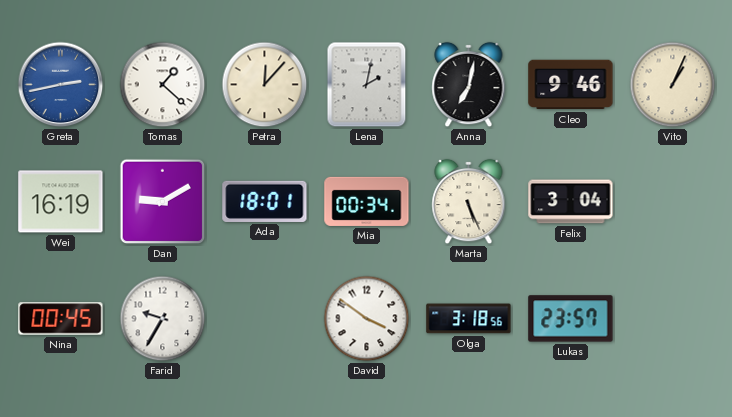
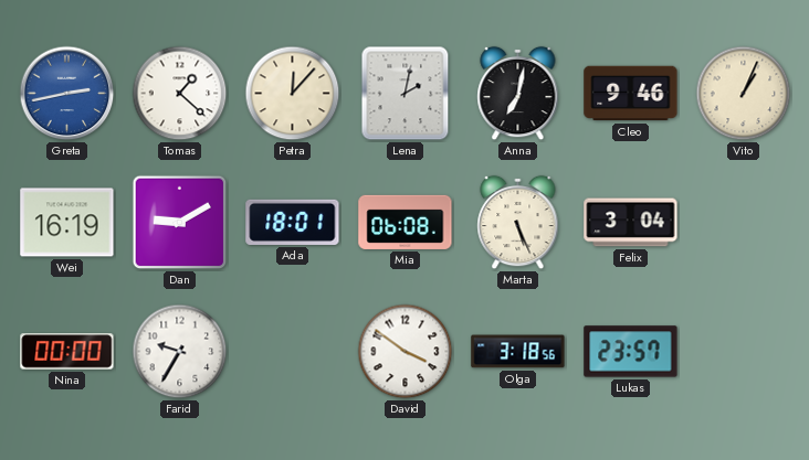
Mia: 00:34 -> 06:08
Nina: 00:45 -> 00:00
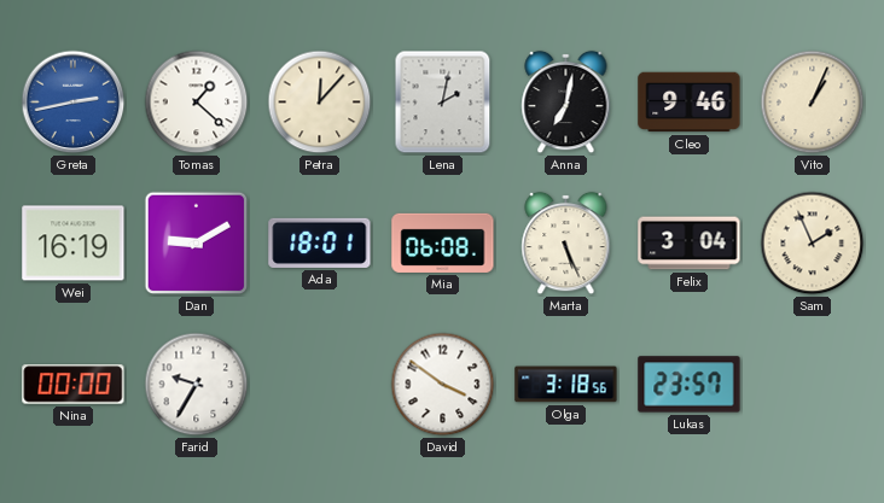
Sam: none -> 1:56
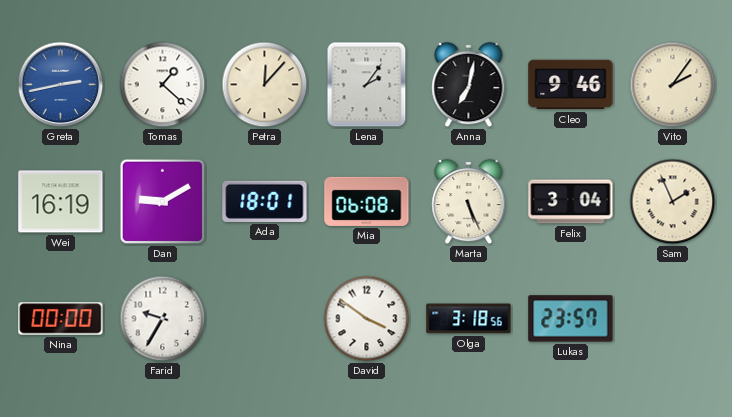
Lena: 2:02 -> 2:06
Vito: 1:04 -> 2:06
